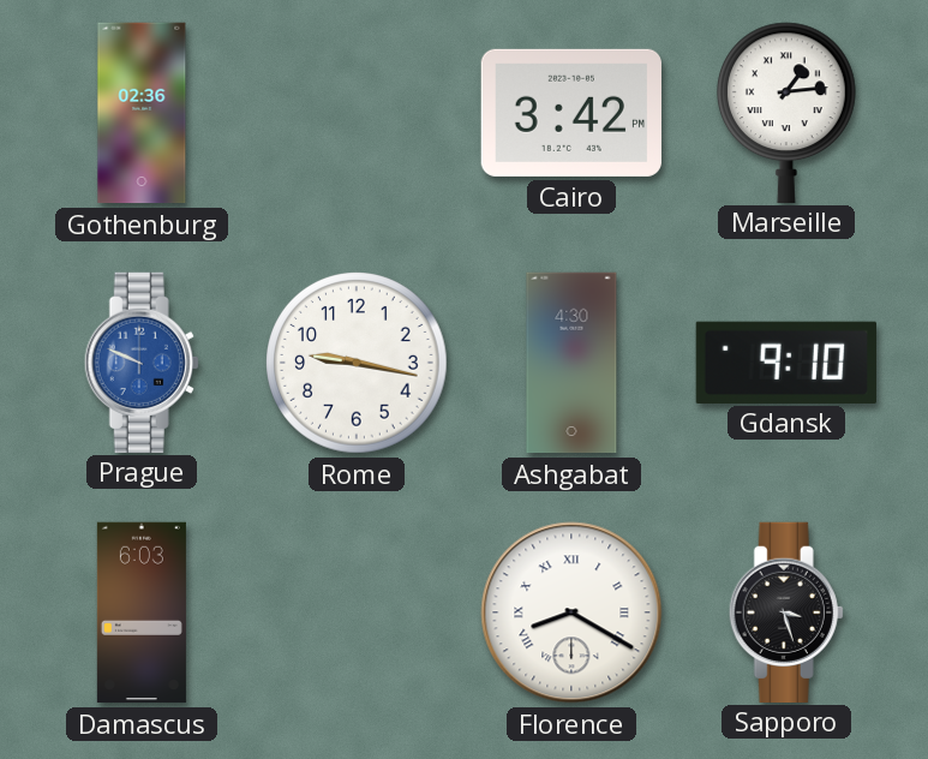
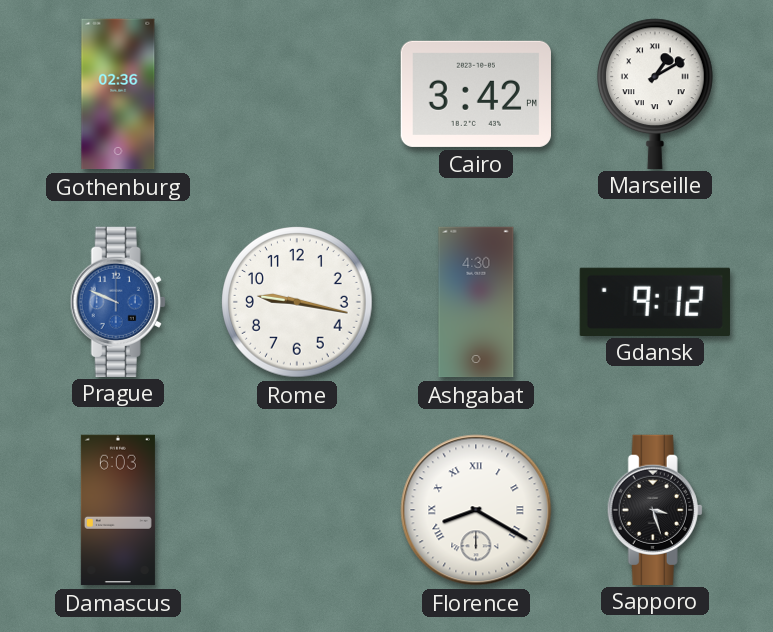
Marseille: 1:14 -> 1:10
Gdansk: 9:10 -> 9:12
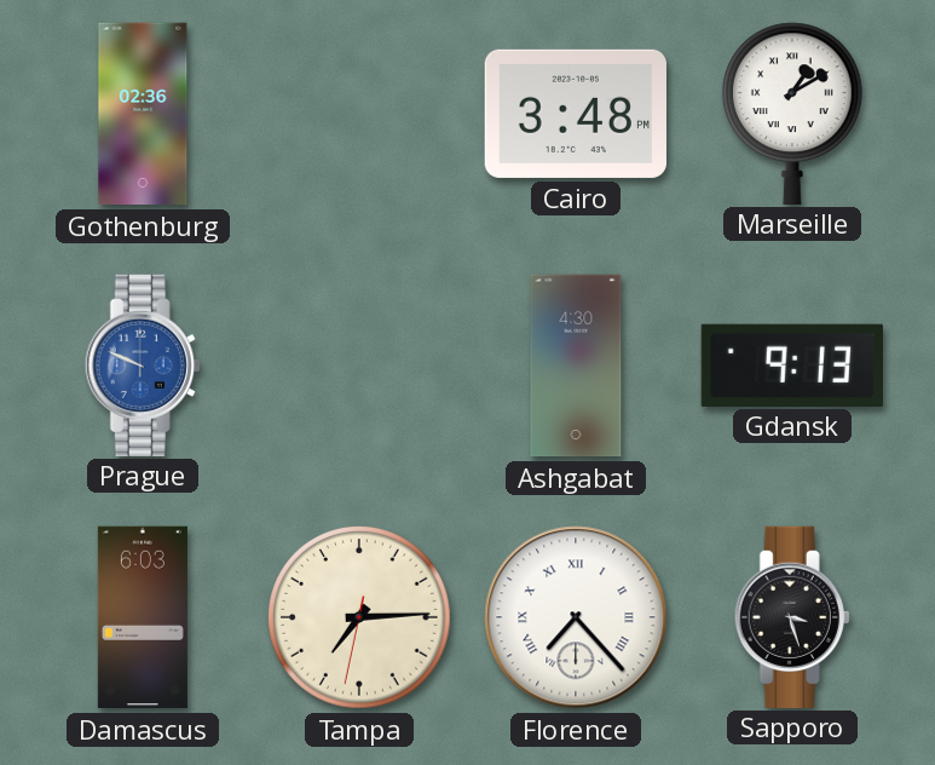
Cairo: 3:42 -> 3:48
Rome: 9:17 -> none
Gdansk: 9:12 -> 9:13
Tampa: none -> 7:14
Florence: 8:20 -> 7:23
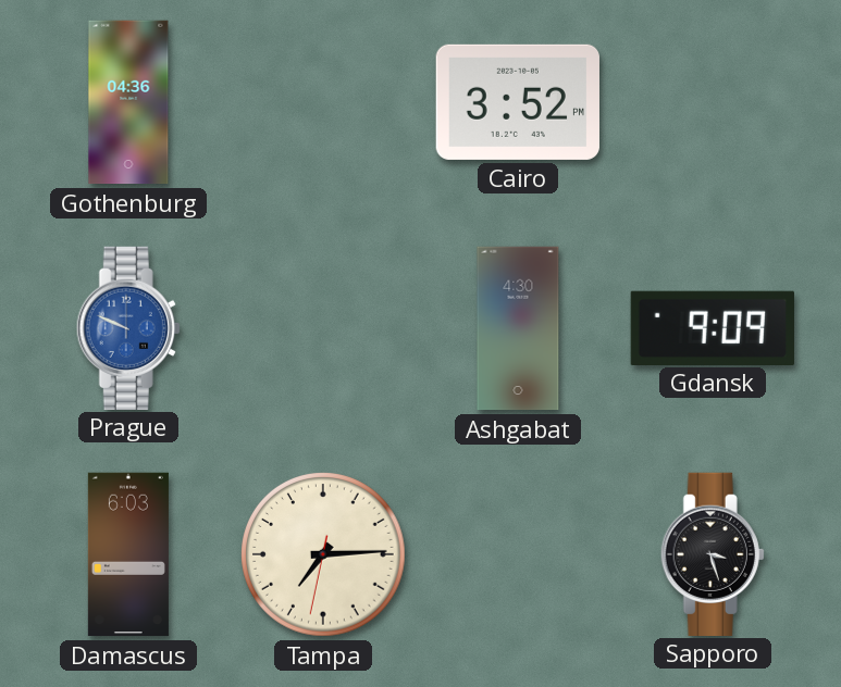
Gothenburg: 02:36 -> 04:36
Cairo: 3:48 -> 3:52
Marseille: 1:10 -> none
Gdansk: 9:13 -> 9:09
Florence: 7:23 -> none
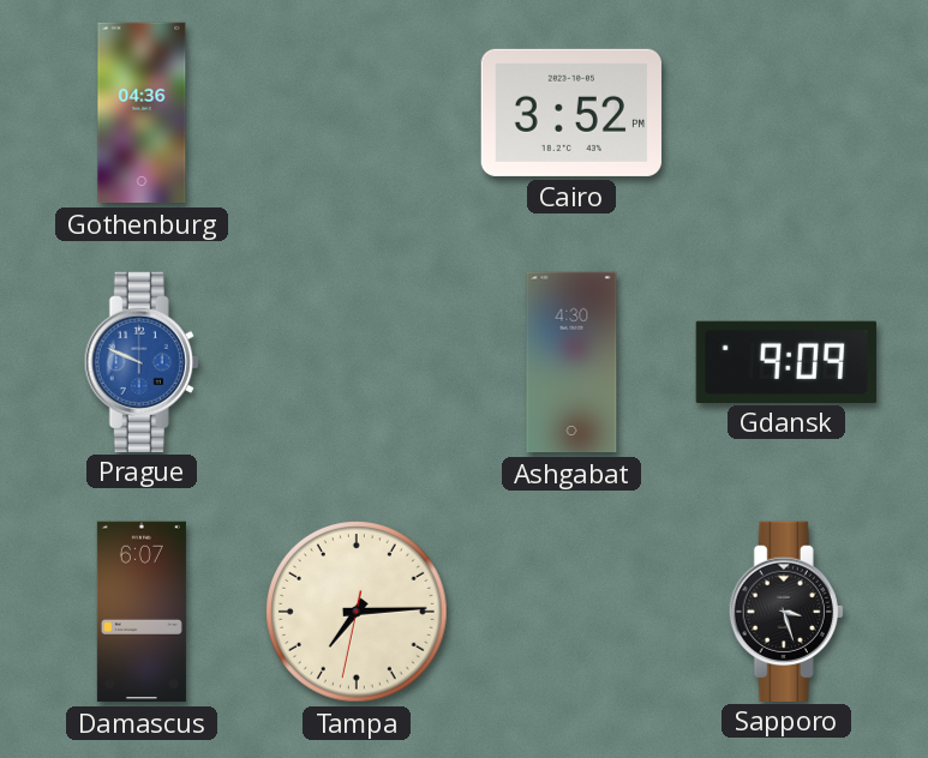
Damascus: 6:03 -> 6:07
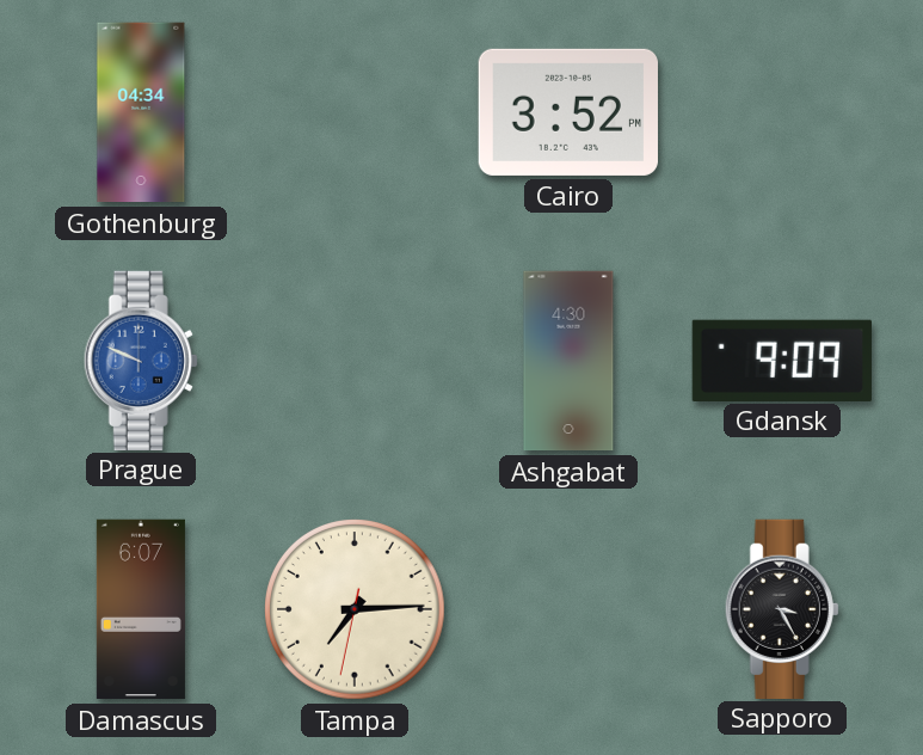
Gothenburg: 04:36 -> 04:34
Sapporo: 3:27 -> 3:25
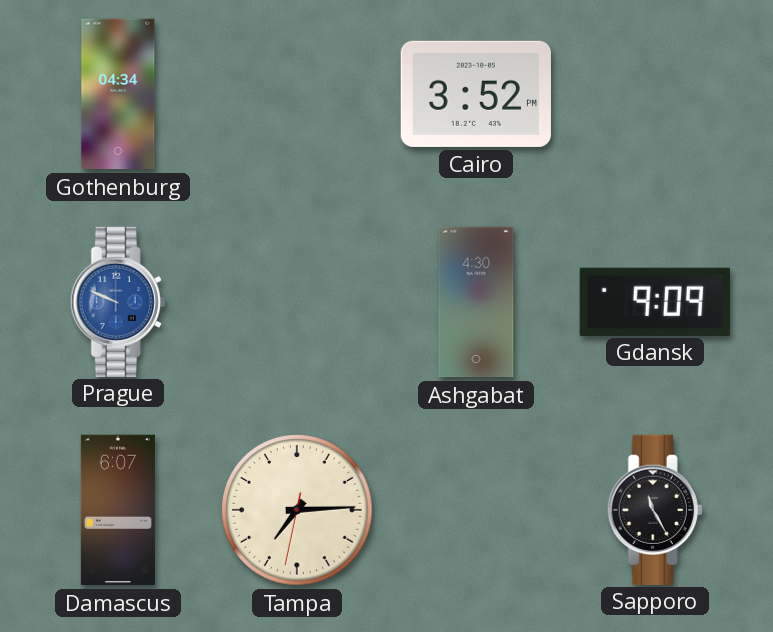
Sapporo: 3:25 -> 11:25
